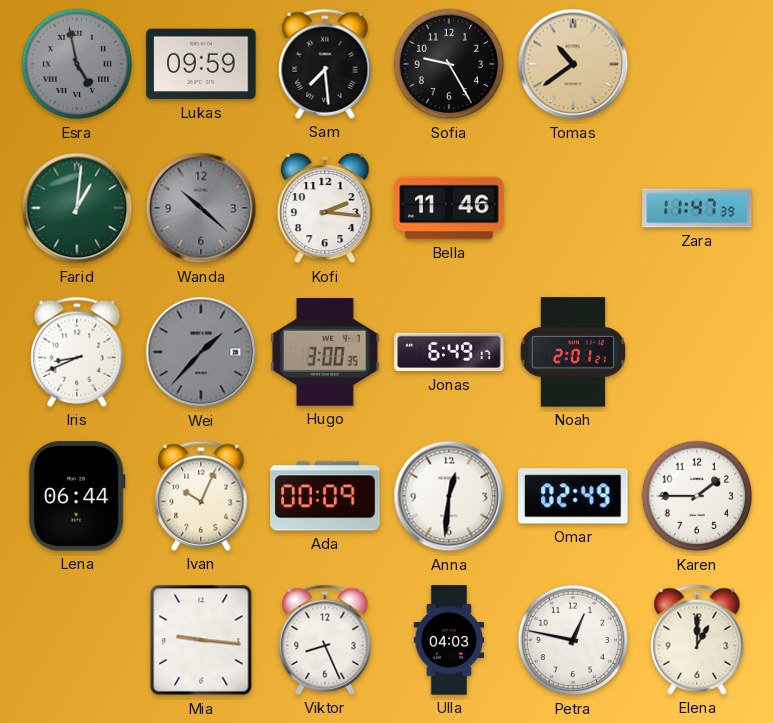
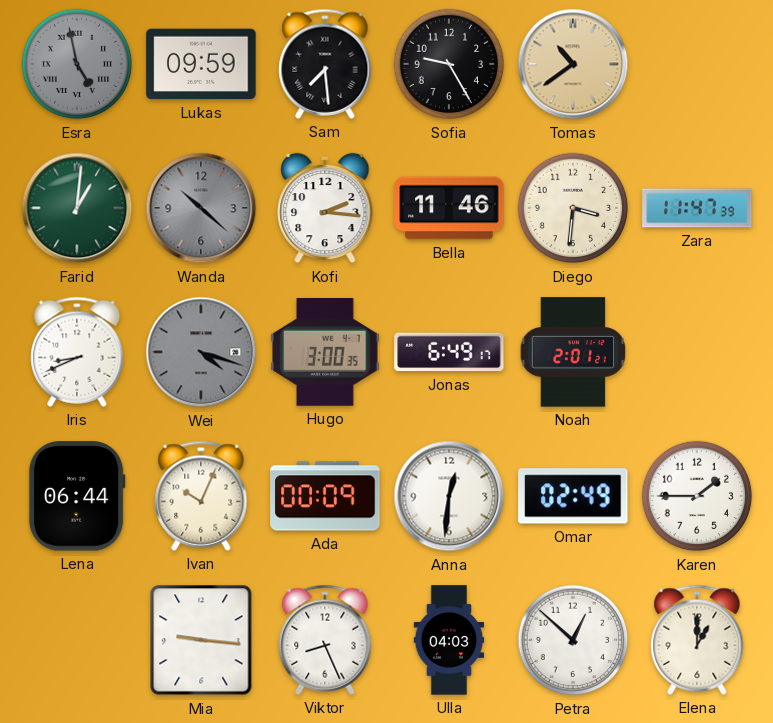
Diego: none -> 3:31
Wei: 1:37 -> 4:18
Petra: 12:47 -> 12:52
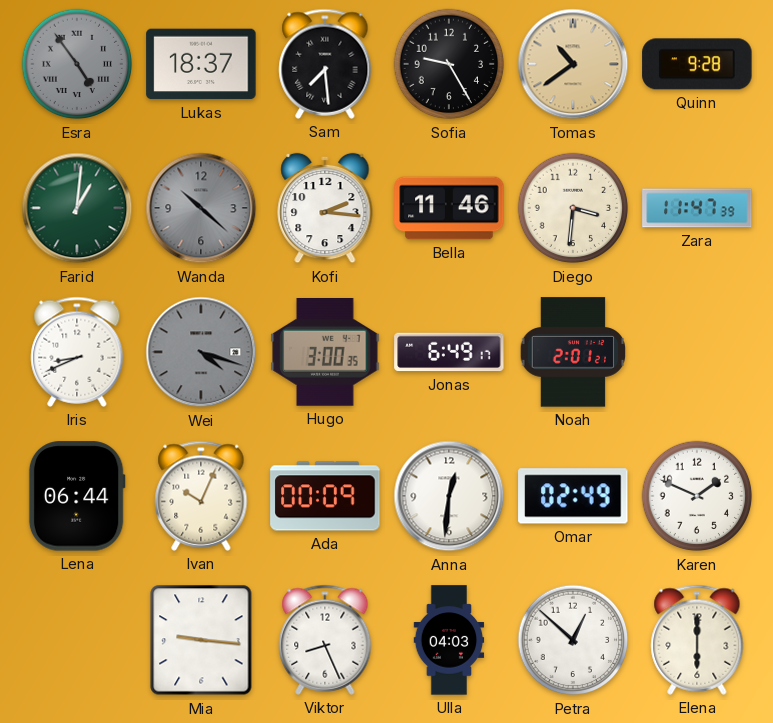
Esra: 4:58 -> 4:54
Lukas: 09:59 -> 18:37
Quinn: none -> 9:28
Karen: 1:45 -> 1:49
Elena: 1:00 -> 6:00
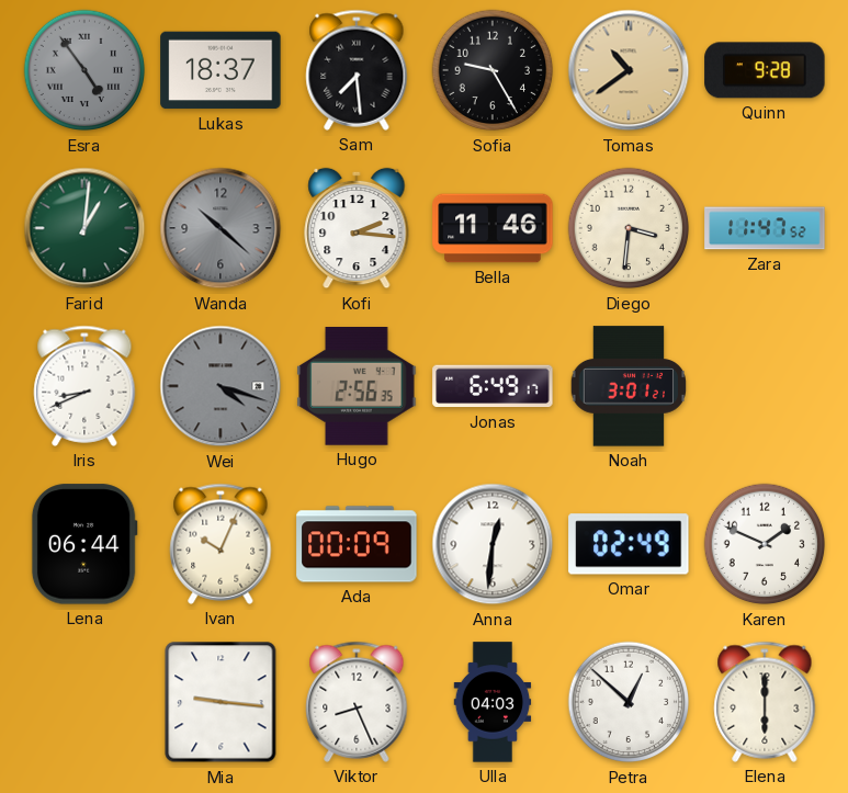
Zara: 11:47:39 -> 11:47:52
Hugo: 3:00 -> 2:56
Noah: 2:01 -> 3:01
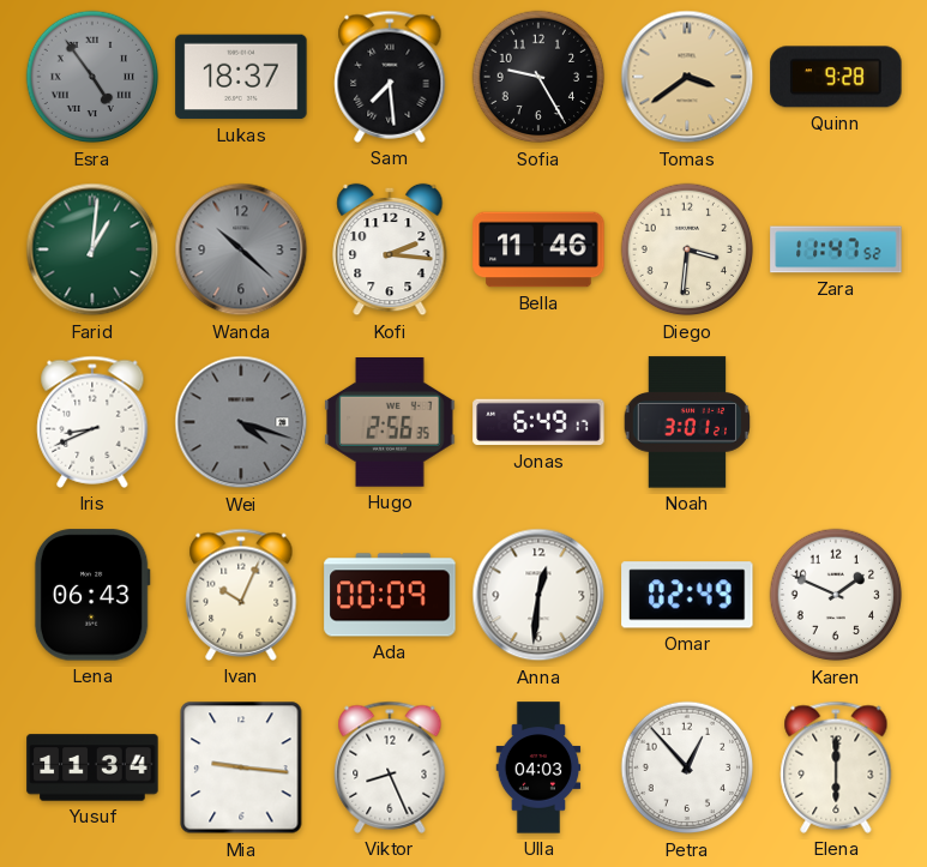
Tomas: 10:39 -> 3:39
Lena: 06:44 -> 06:43
Yusuf: none -> 11:34
Petra: 12:52 -> 12:53
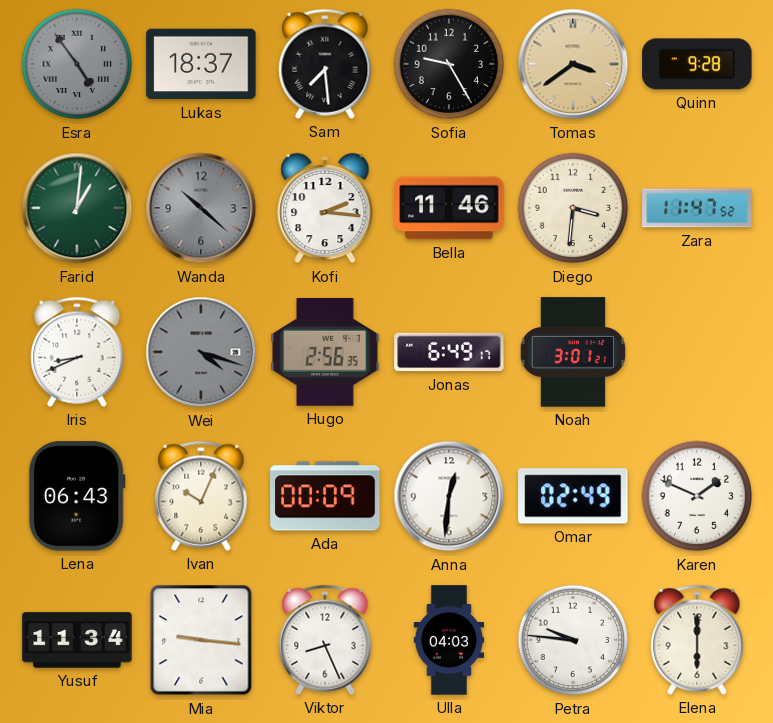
Petra: 12:53 -> 9:46
